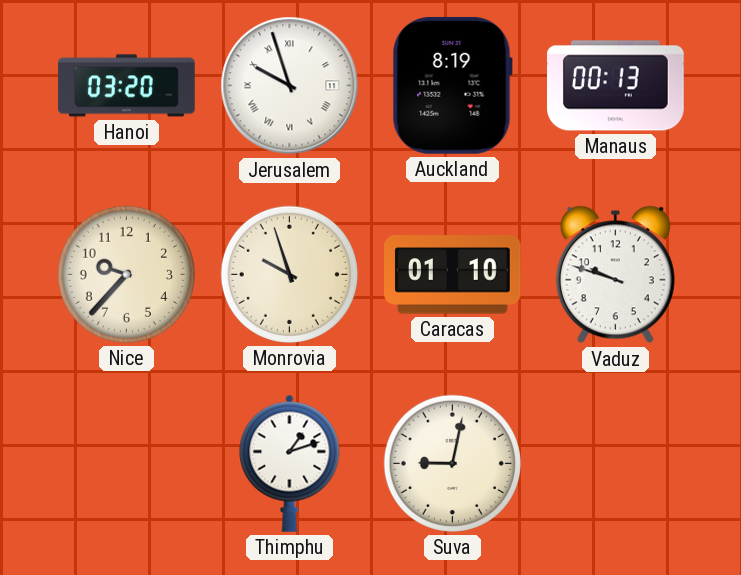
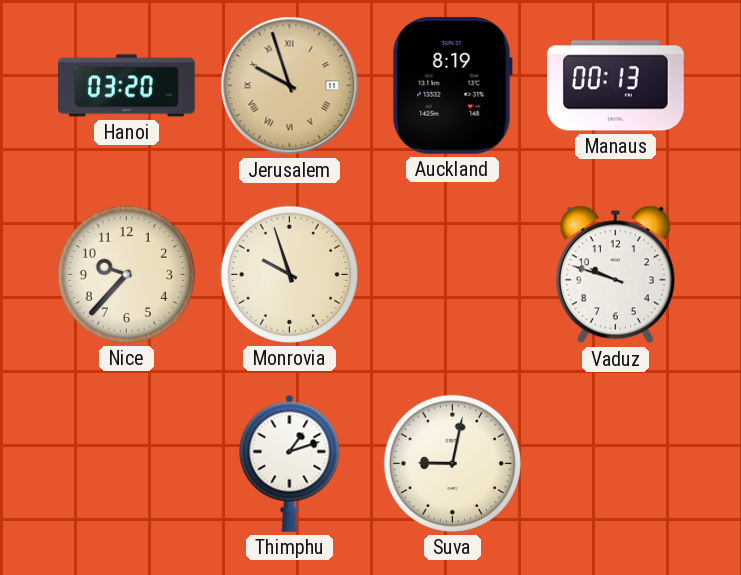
Jerusalem dial: white -> champagne
Caracas: 01:10 -> none
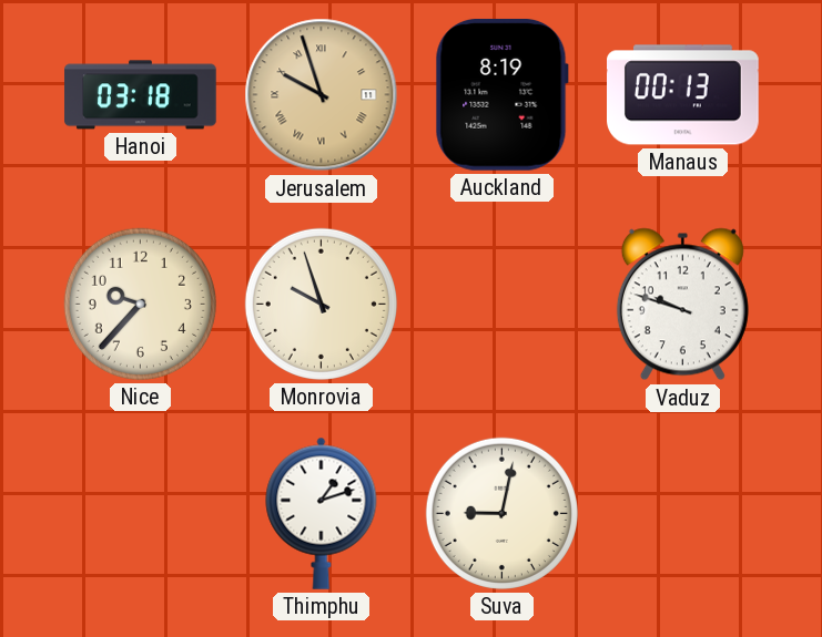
Hanoi: 03:20 -> 03:18
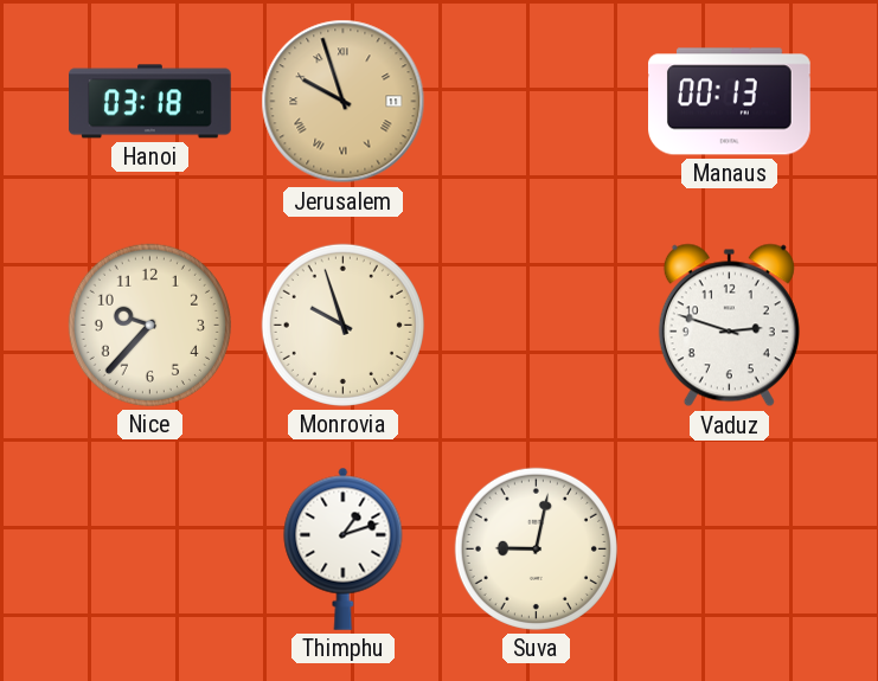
Auckland: 8:19 -> none
Vaduz: 9:48 -> 2:48
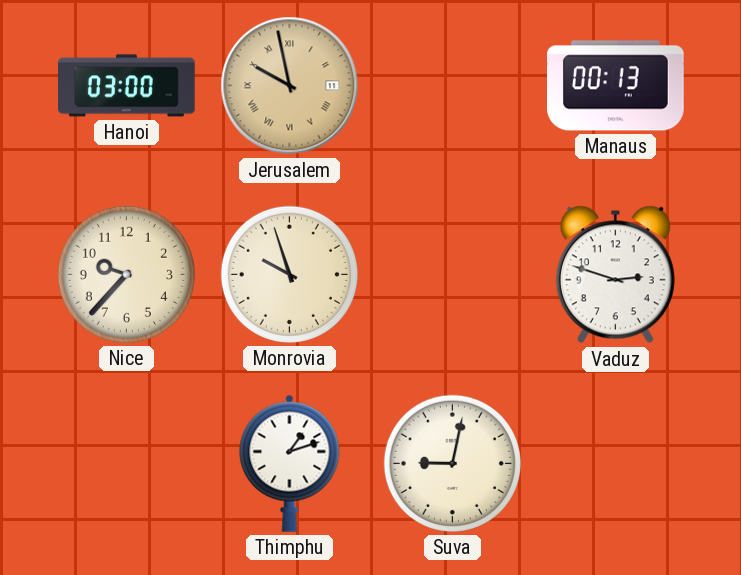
Hanoi: 03:18 -> 03:00
Jerusalem: 9:57 -> 9:58
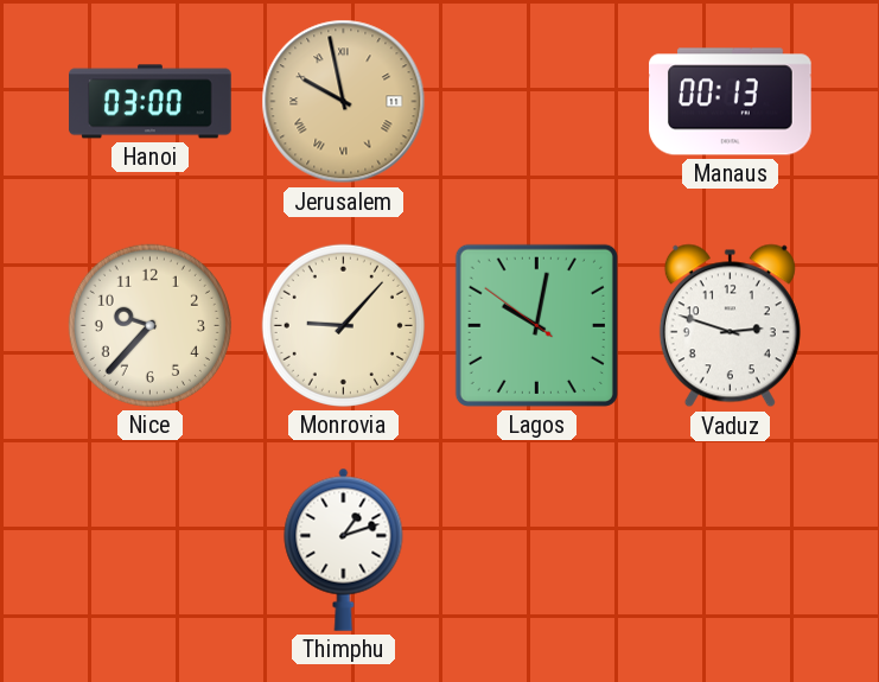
Monrovia: 9:57 -> 9:07
Lagos: none -> 10:01
Suva: 9:02 -> none
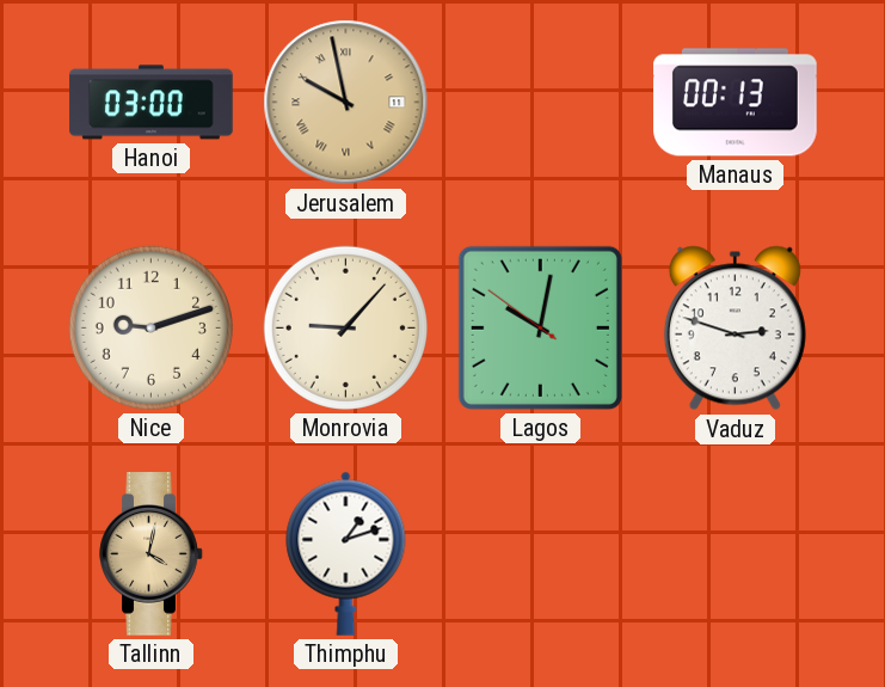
Nice: 9:37 -> 9:12
Tallinn: none -> 4:02
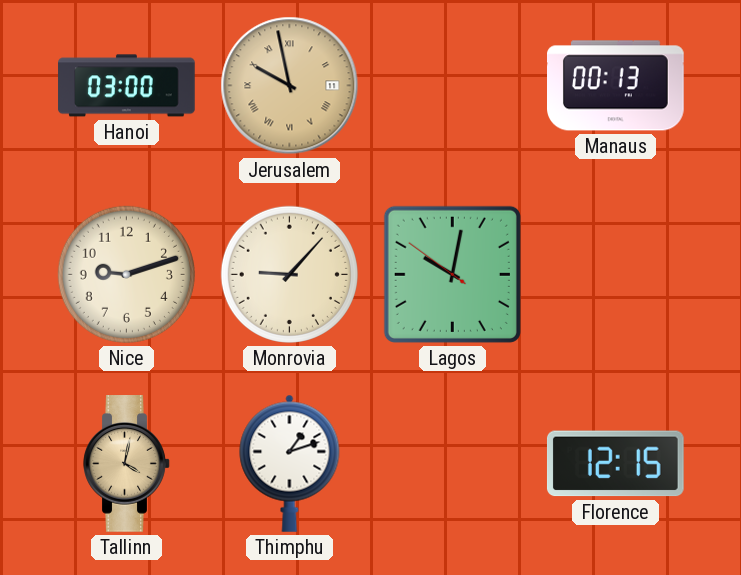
Vaduz: 2:48 -> none
Florence: none -> 12:15
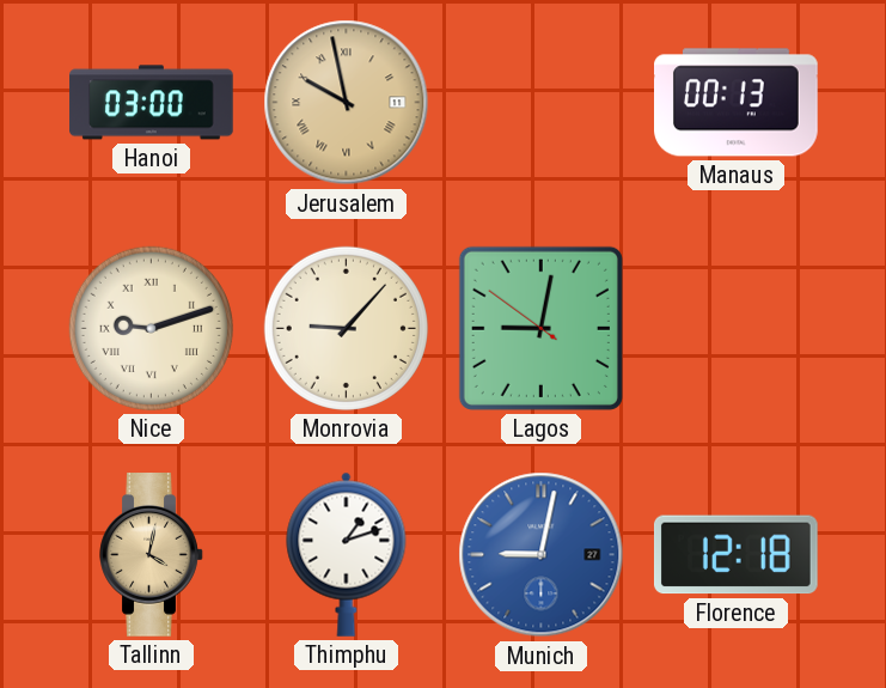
Nice numerals: Arabic -> Roman
Lagos: 10:01 -> 9:01
Munich: none -> 9:02
Florence: 12:15 -> 12:18
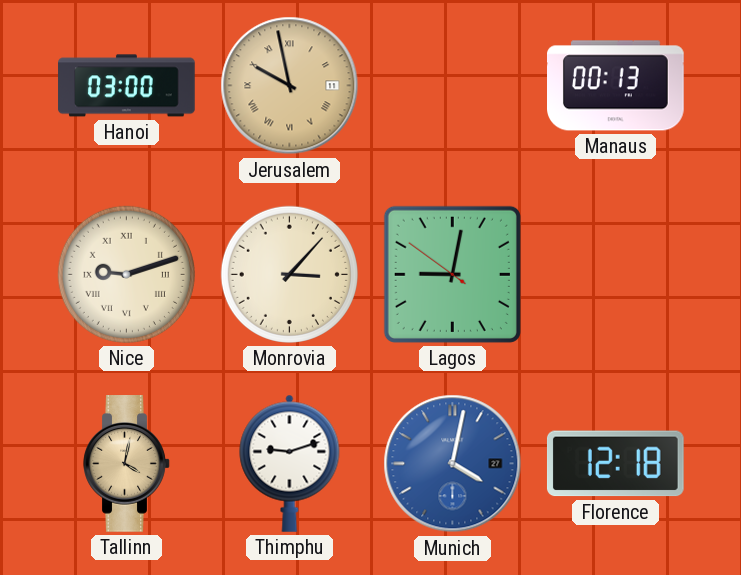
Monrovia: 9:07 -> 3:07
Thimphu: 1:12 -> 9:12
Munich: 9:02 -> 4:02
